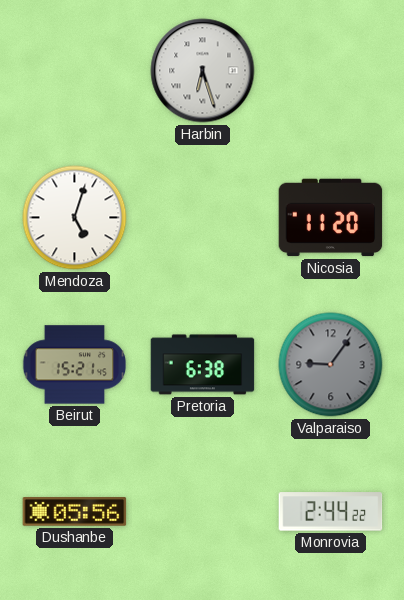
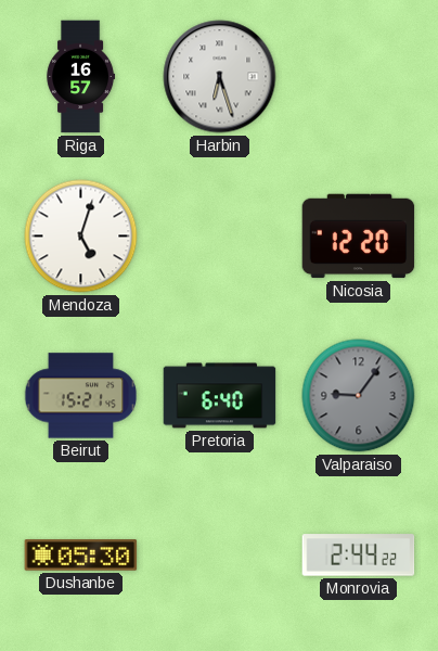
Riga: none -> 16:57
Nicosia: 11:20 -> 12:20
Pretoria: 6:38 -> 6:40
Dushanbe: 05:56 -> 05:30
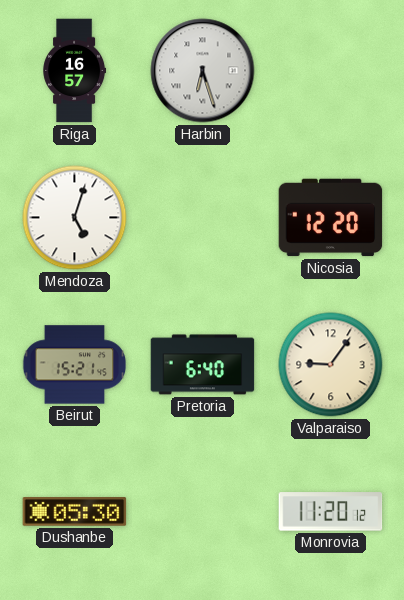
Valparaiso dial: grey -> cream
Monrovia: 2:44 -> 11:20
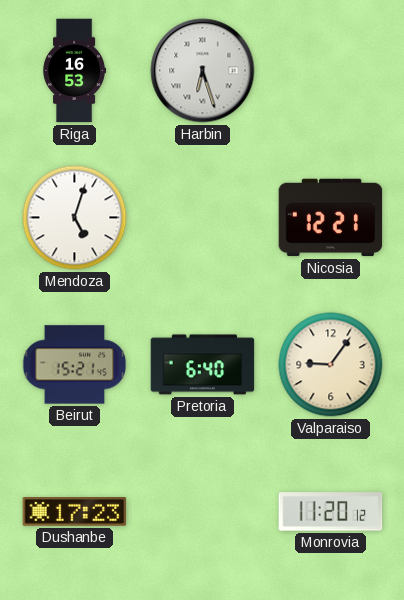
Riga: 16:57 -> 16:53
Nicosia: 12:20 -> 12:21
Dushanbe: 05:30 -> 17:23
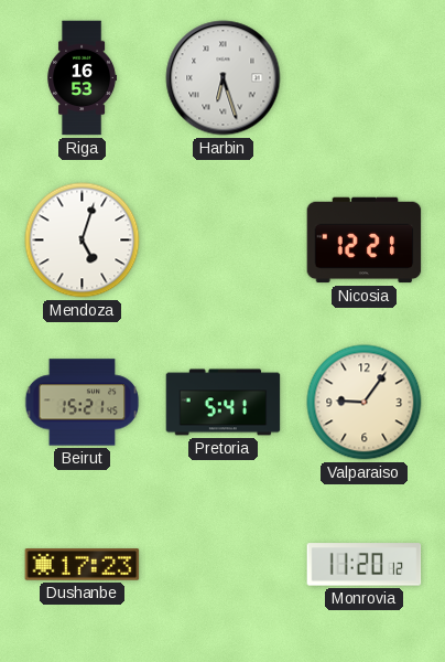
Pretoria: 6:40 -> 5:41
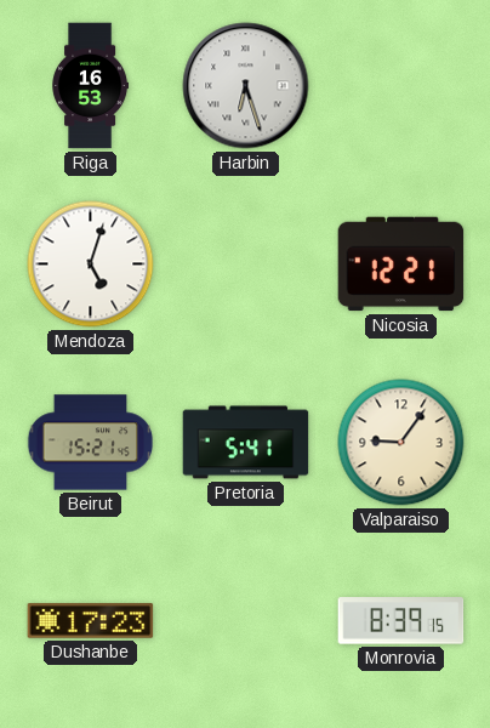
Monrovia: 11:20 -> 8:39
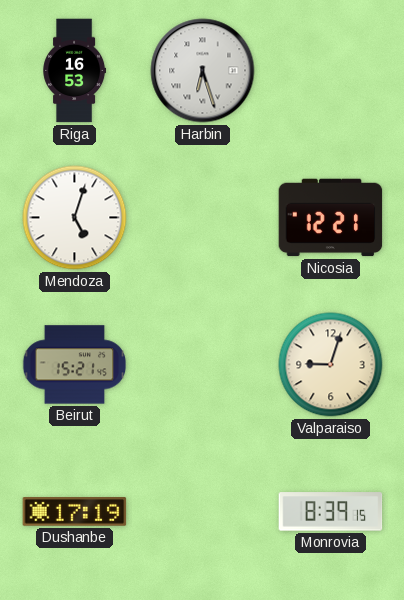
Pretoria: 5:41 -> none
Valparaiso: 9:06 -> 9:03
Dushanbe: 17:23 -> 17:19
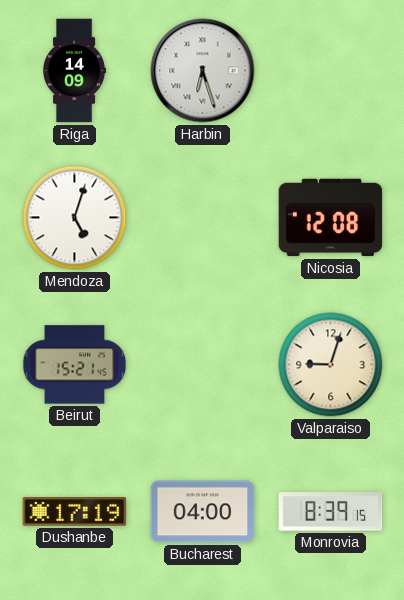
Riga: 16:53 -> 14:09
Nicosia: 12:21 -> 12:08
Bucharest: none -> 04:00
